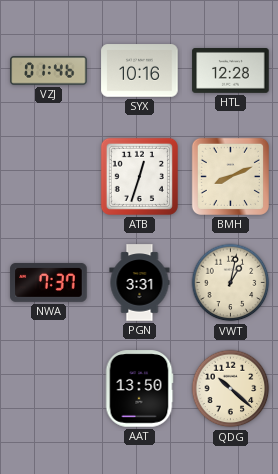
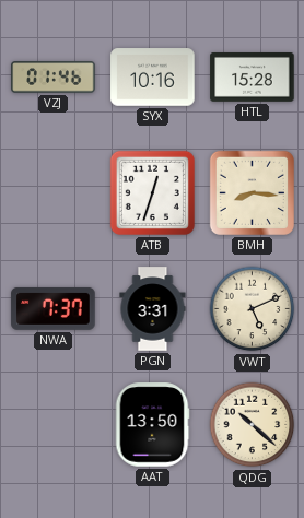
HTL: 12:28 -> 15:28
BMH: 8:11 -> 8:16
VWT: 1:02 -> 5:11
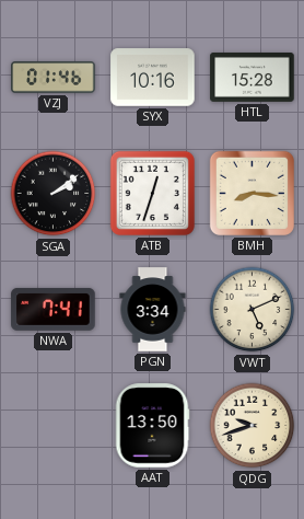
SGA: none -> 2:09
NWA: 7:37 -> 7:41
PGN: 3:31 -> 3:34
QDG: 10:22 -> 9:42
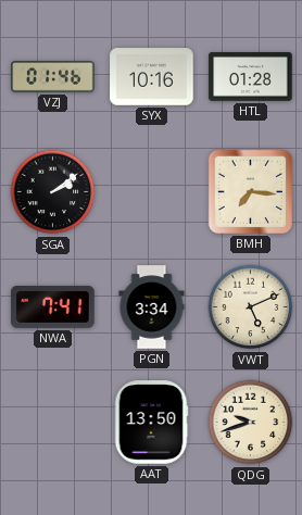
HTL: 15:28 -> 01:28
ATB: 12:33 -> none
BMH: 8:16 -> 7:16
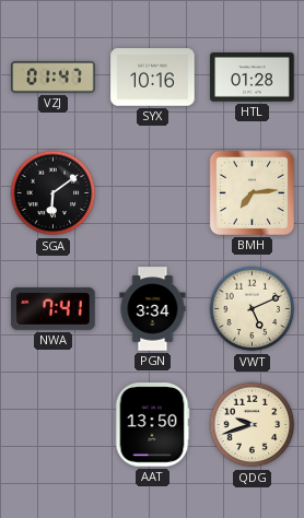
VZJ: 01:46 -> 01:47
SGA: 2:09 -> 6:09
BMH: 7:16 -> 7:14
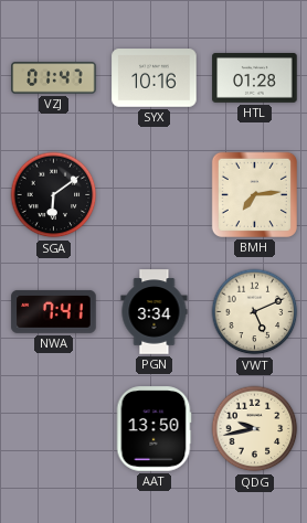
QDG: 9:42 -> 9:43
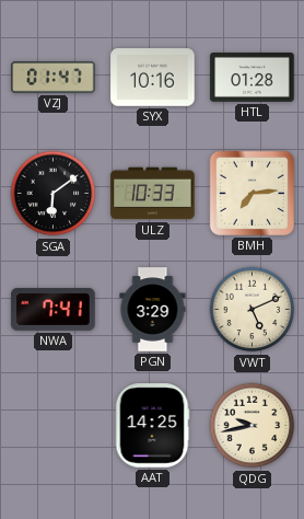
ULZ: none -> 10:33
PGN: 3:34 -> 3:29
AAT: 13:50 -> 14:25
